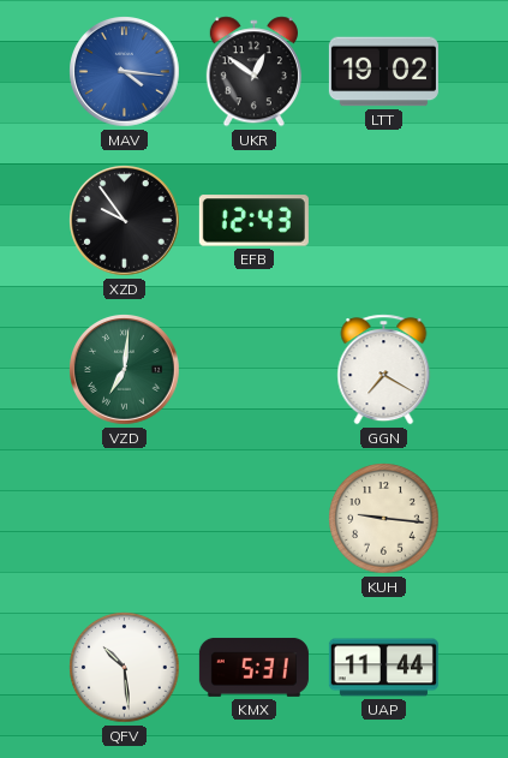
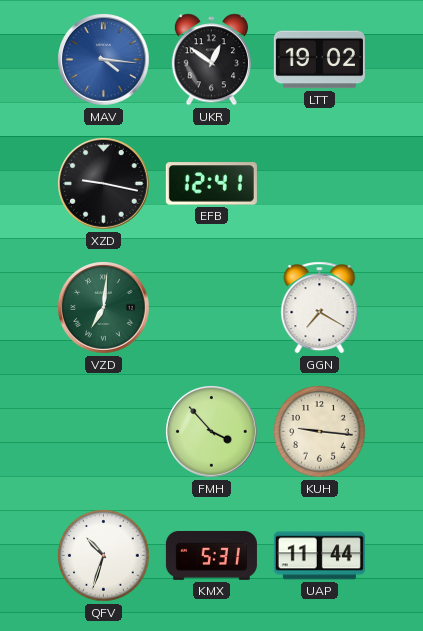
XZD: 9:54 -> 9:17
EFB: 12:43 -> 12:41
FMH: none -> 3:53
QFV: 10:29 -> 10:33
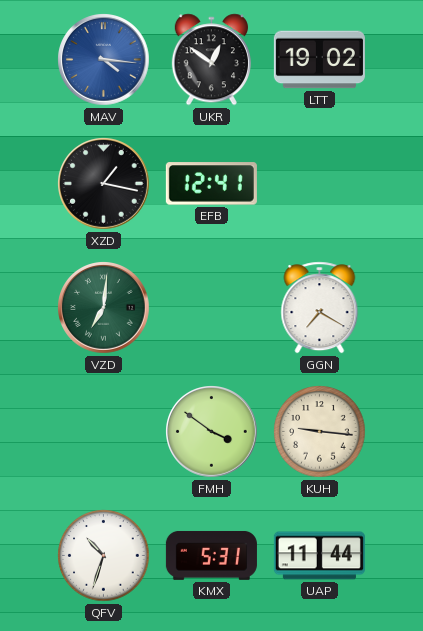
XZD: 9:17 -> 1:17
FMH: 3:53 -> 3:51
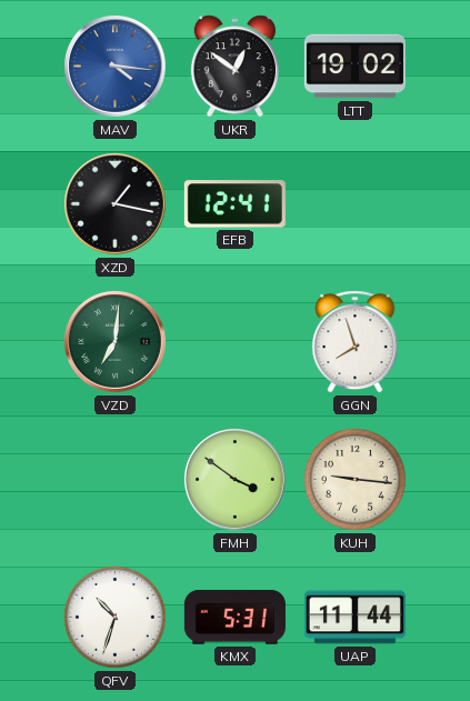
GGN: 7:20 -> 7:57
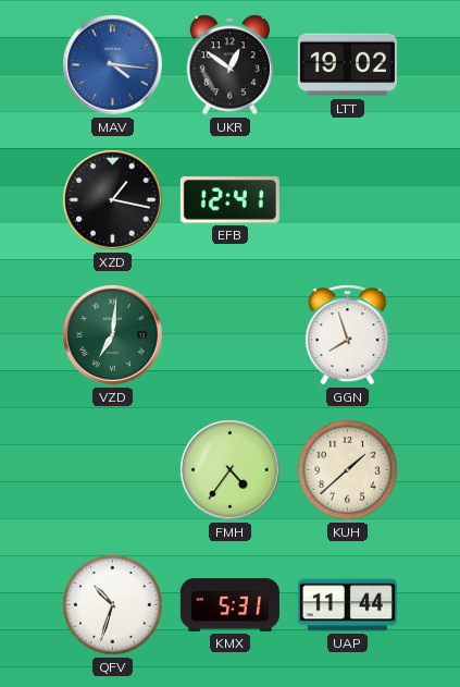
FMH: 3:51 -> 4:36
KUH: 9:16 -> 1:38
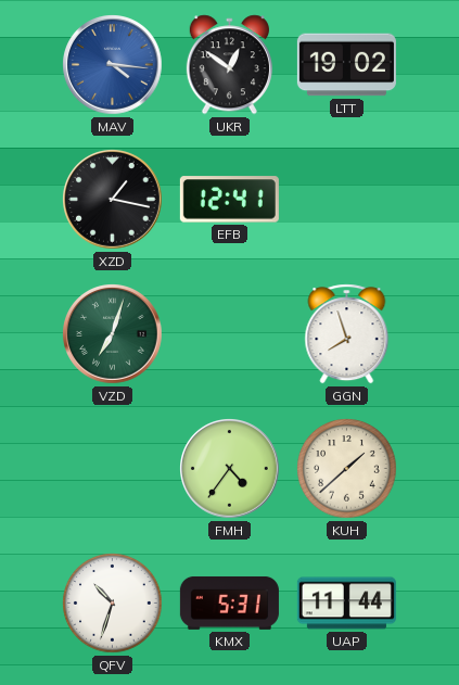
VZD: 7:01 -> 7:03
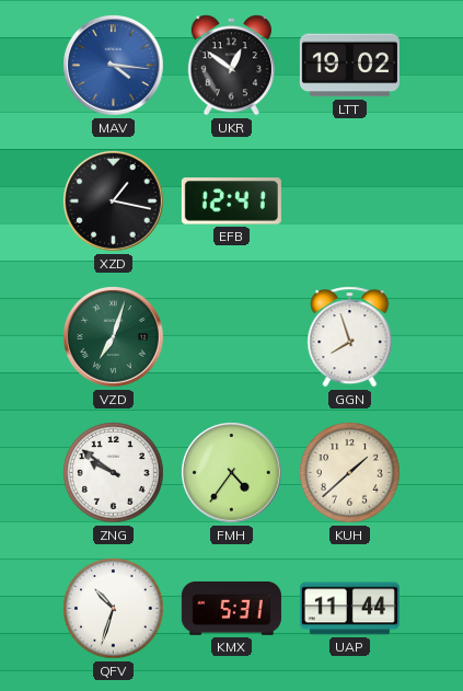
ZNG: none -> 9:51
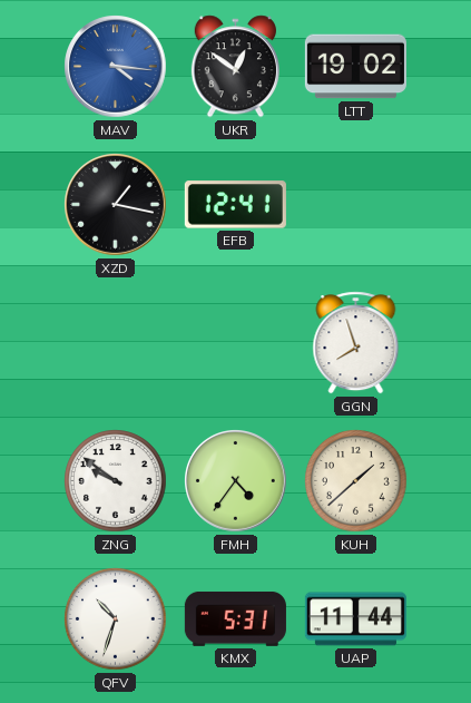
VZD: 7:03 -> none
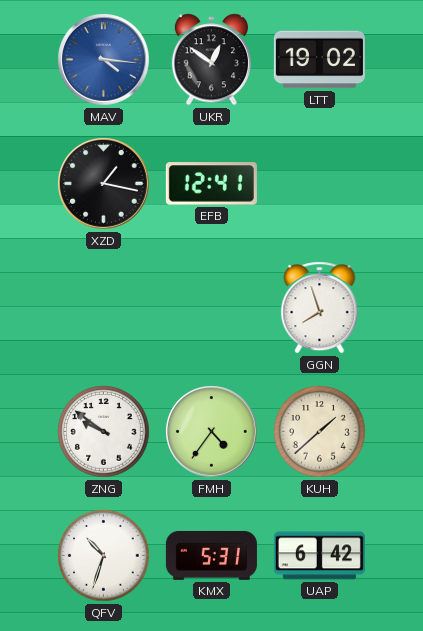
UAP: 11:44 -> 6:42
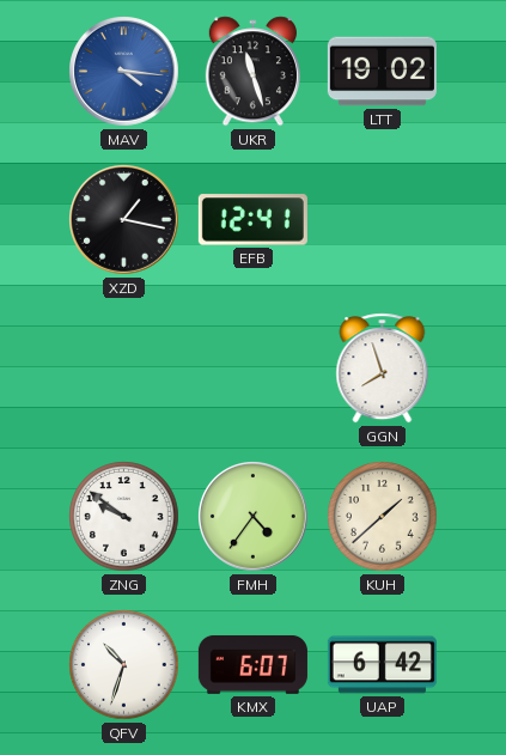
UKR: 12:51 -> 11:27
KMX: 5:31 -> 6:07
